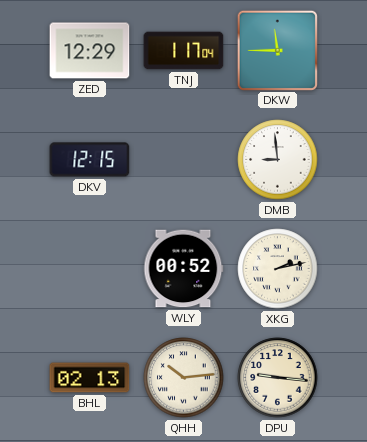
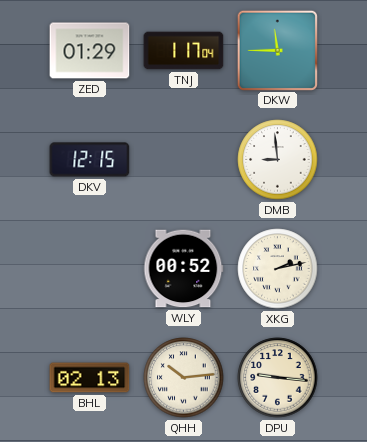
ZED: 12:29 -> 01:29
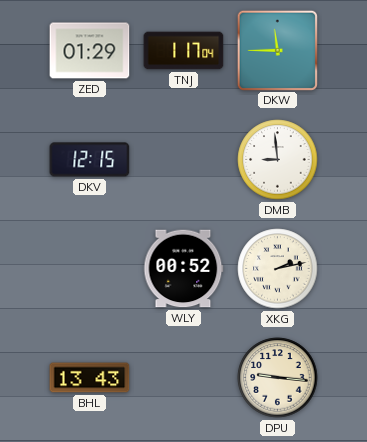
BHL: 02:13 -> 13:43
QHH: 10:14 -> none
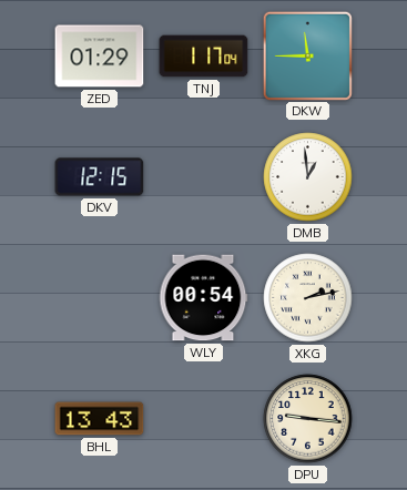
DMB: 8:59 -> 12:59
WLY: 00:52 -> 00:54
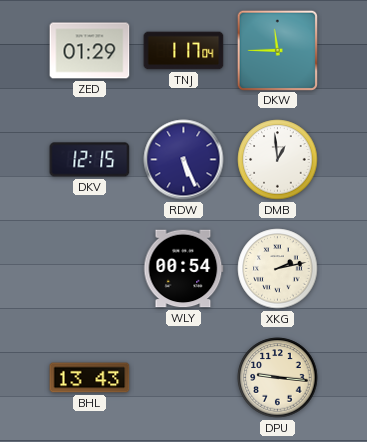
RDW: none -> 5:26
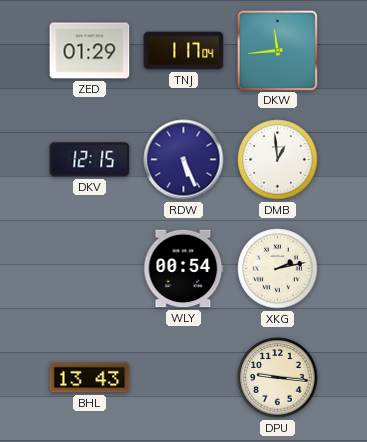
DKW: 11:45 -> 11:44
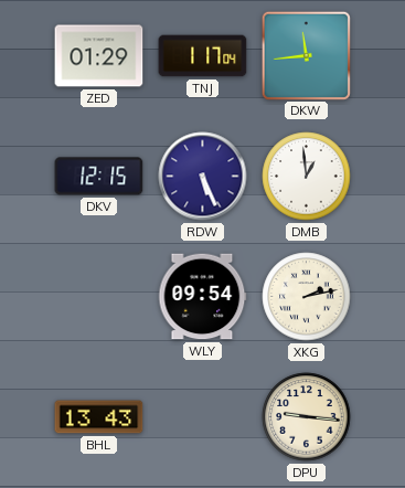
WLY: 00:54 -> 09:54
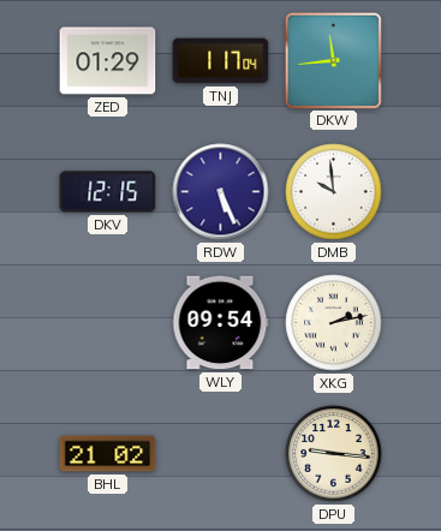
DMB: 12:59 -> 9:59
BHL: 13:43 -> 21:02
